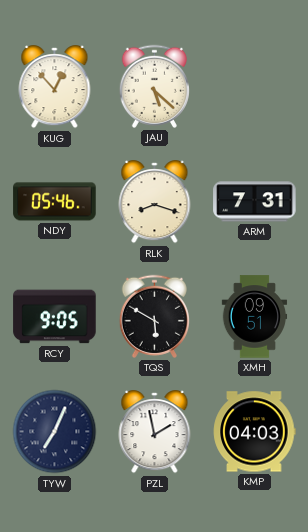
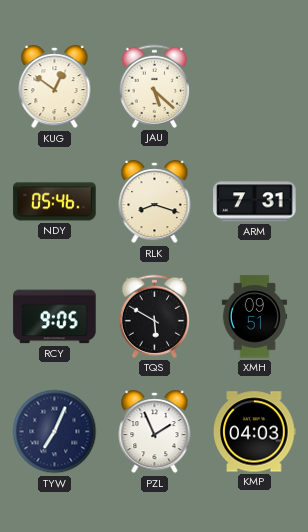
KUG: 12:53 -> 12:51
PZL: 1:58 -> 1:56
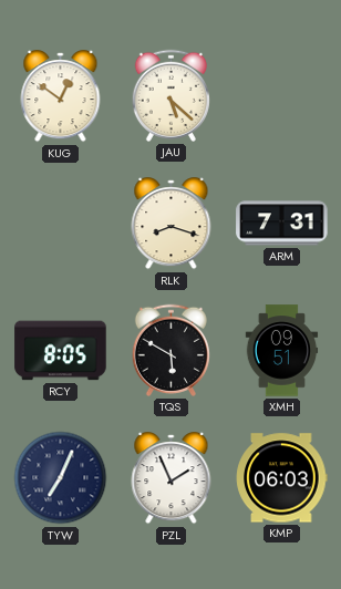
NDY: 05:46 -> none
RCY: 9:05 -> 8:05
KMP: 04:03 -> 06:03
